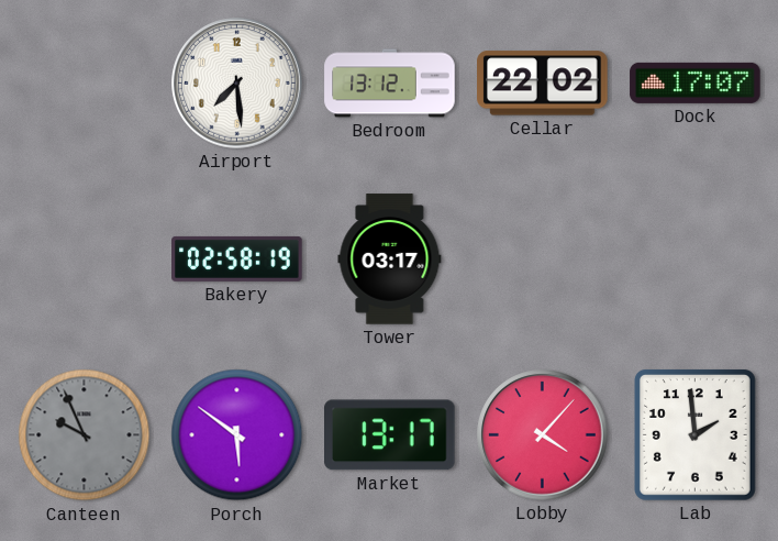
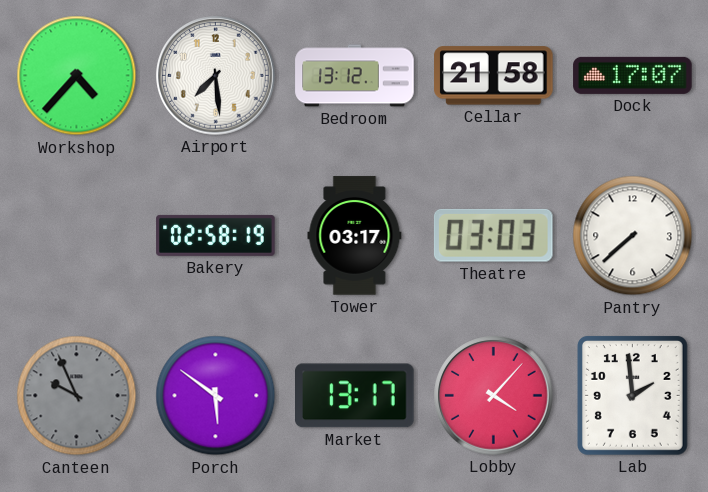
Workshop: none -> 4:37
Cellar: 22:02 -> 21:58
Theatre: none -> 03:03
Pantry: none -> 7:38
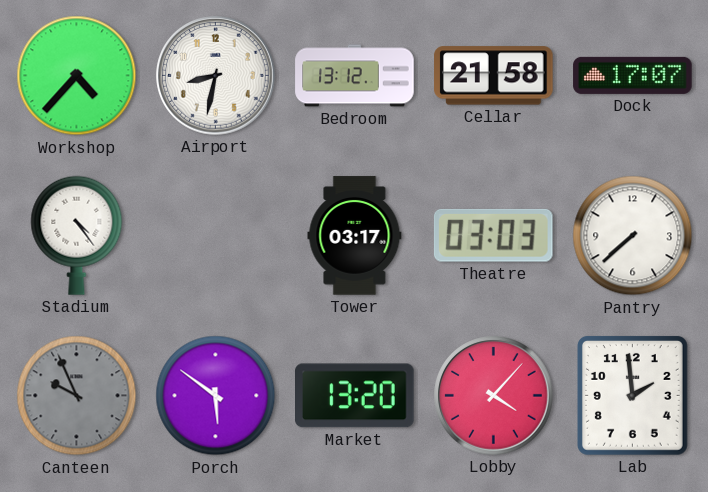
Airport: 7:29 -> 8:32
Stadium: none -> 4:24
Bakery: 02:58 -> none
Market: 13:17 -> 13:20
